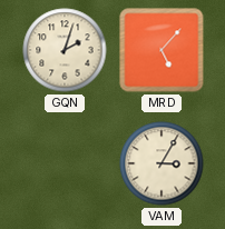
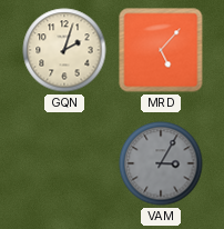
VAM dial: cream -> grey
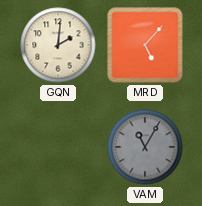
GQN: 2:03 -> 2:01
VAM: 3:05 -> 11:05
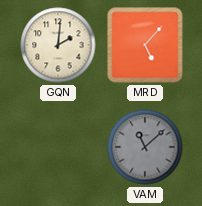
VAM: 11:05 -> 11:08
